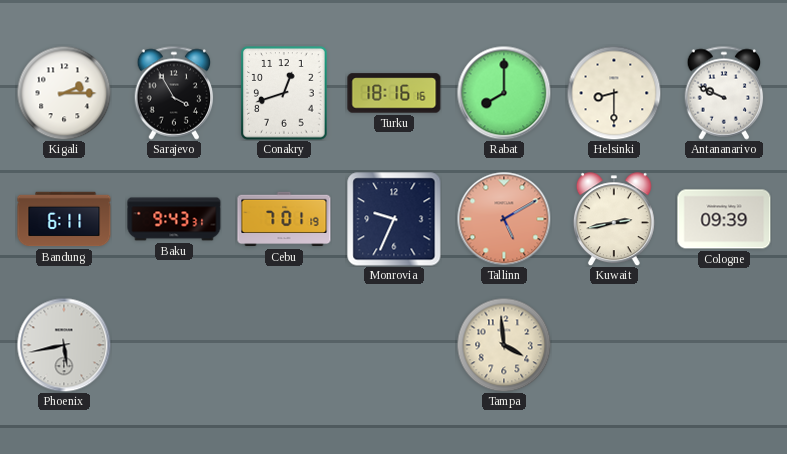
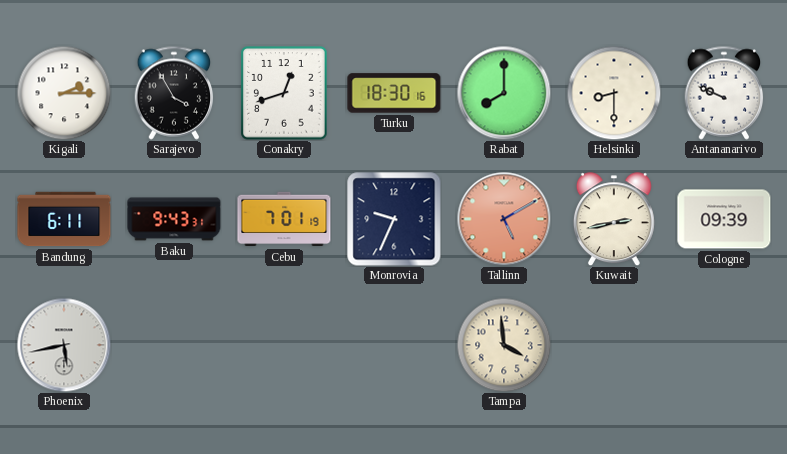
Turku: 18:16 -> 18:30
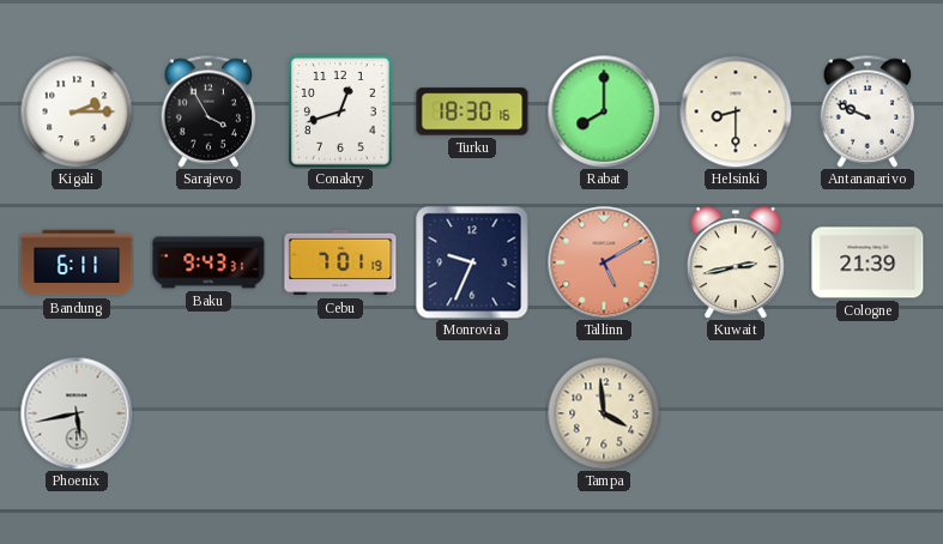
Cologne: 09:39 -> 21:39
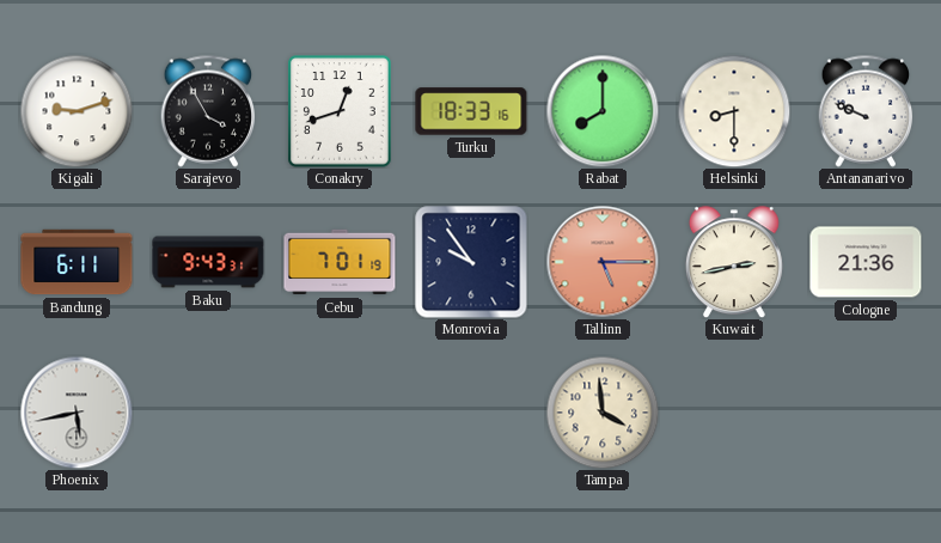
Kigali: 2:15 -> 9:12
Turku: 18:30 -> 18:33
Monrovia: 9:34 -> 9:54
Tallinn: 5:10 -> 5:15
Cologne: 21:39 -> 21:36
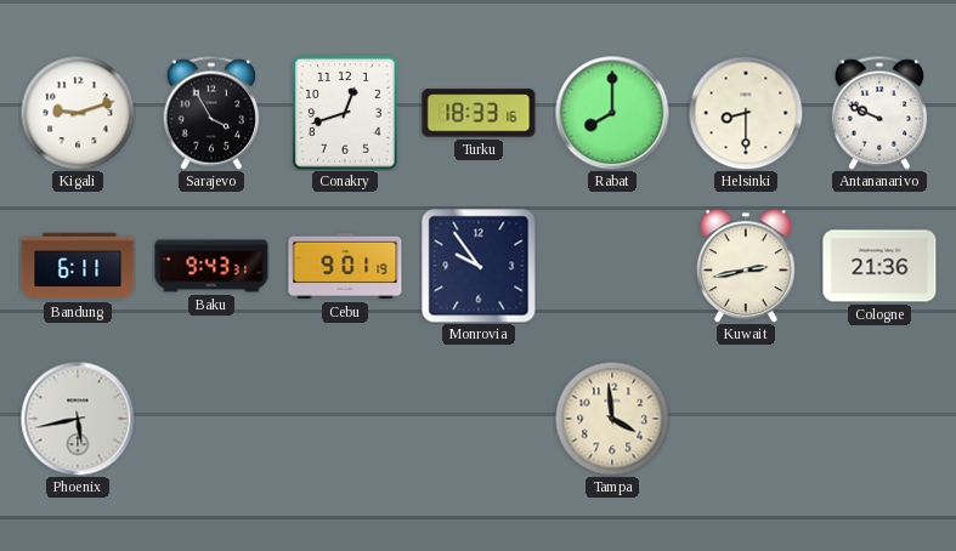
Cebu: 7:01 -> 9:01
Tallinn: 5:15 -> none
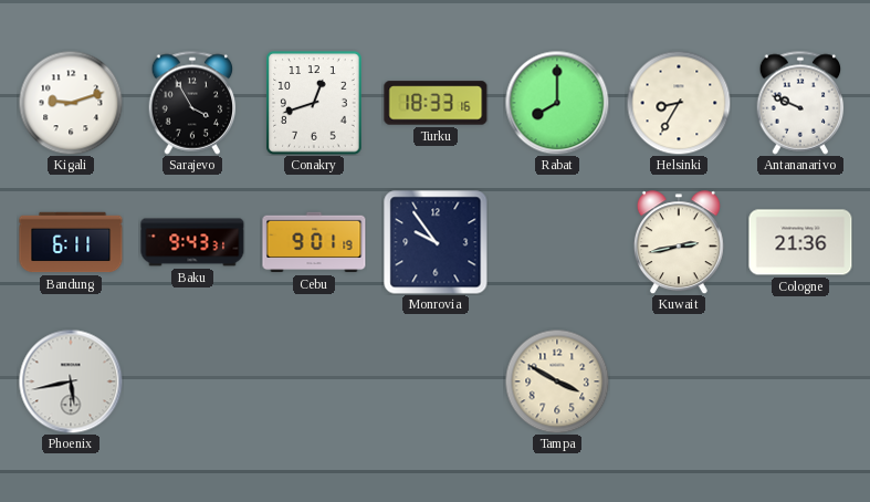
Helsinki: 8:30 -> 8:35
Tampa: 3:59 -> 3:50
